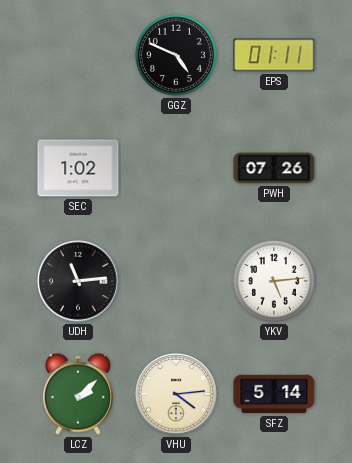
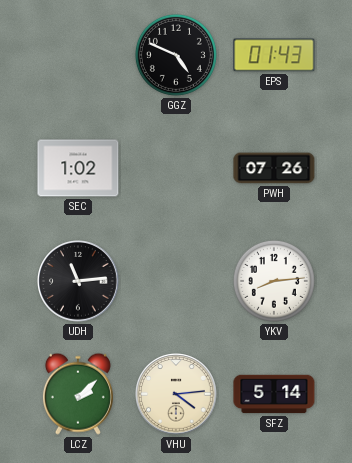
EPS: 01:11 -> 01:43
YKV: 5:14 -> 8:14
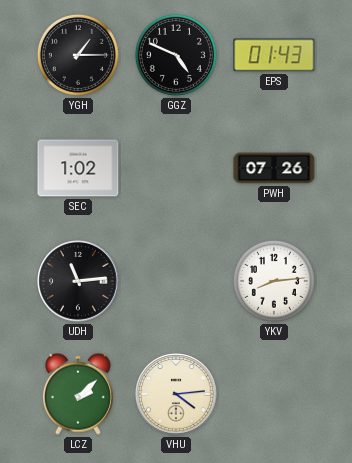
YGH: none -> 1:15
SFZ: 5:14 -> none
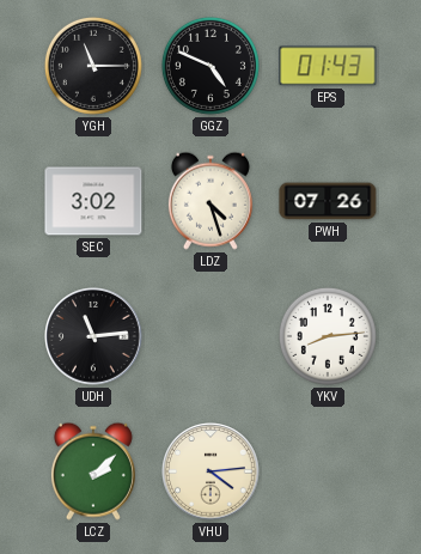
YGH: 1:15 -> 11:15
SEC: 1:02 -> 3:02
LDZ: none -> 4:27
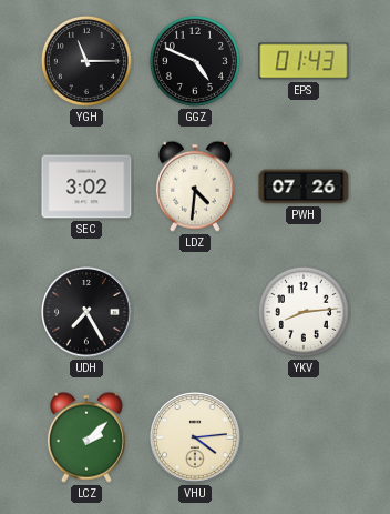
LDZ: 4:27 -> 4:31
UDH: 11:14 -> 7:25
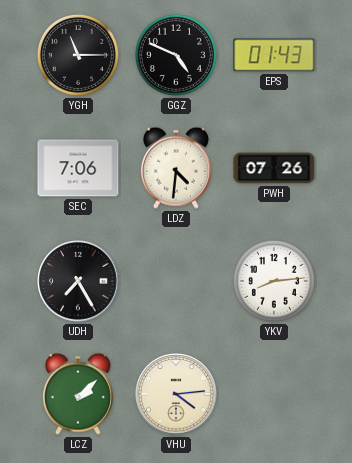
SEC: 3:02 -> 7:06
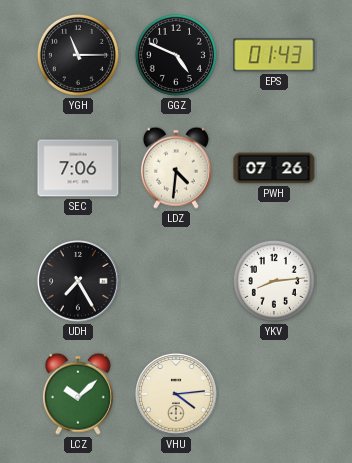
LCZ: 2:08 -> 10:08
